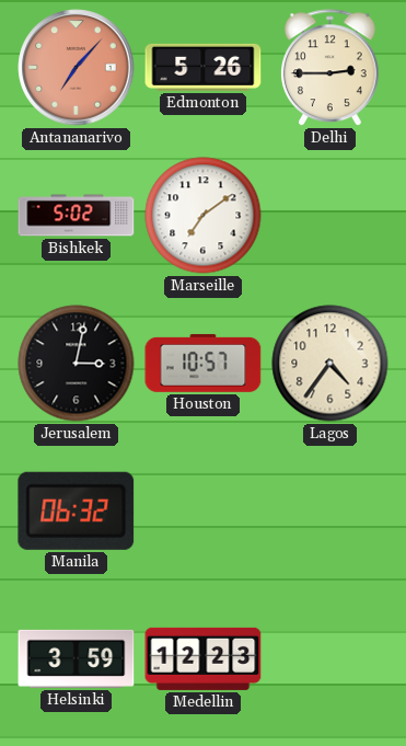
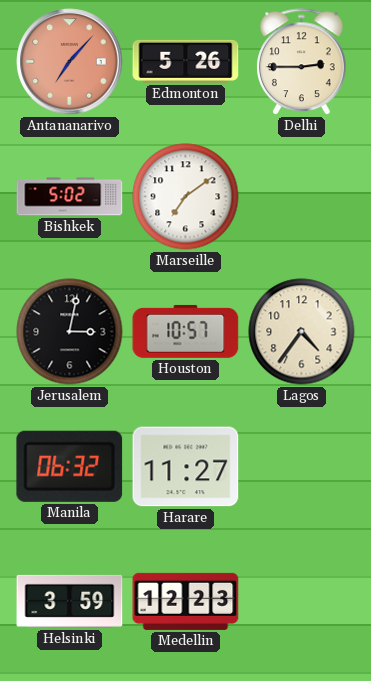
Harare: none -> 11:27
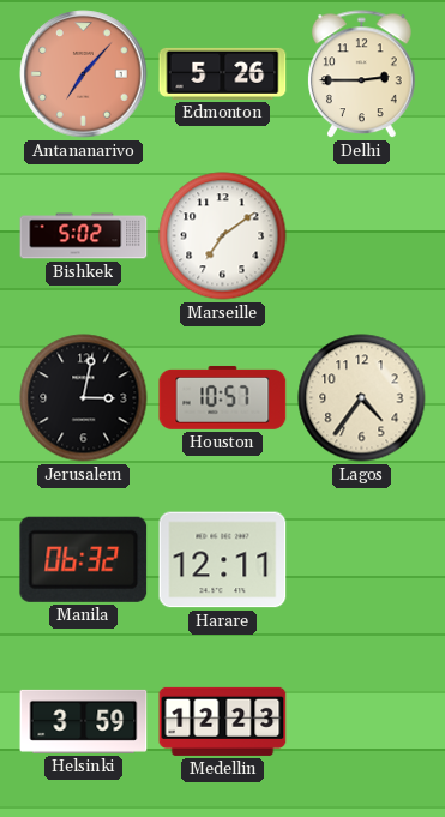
Harare: 11:27 -> 12:11
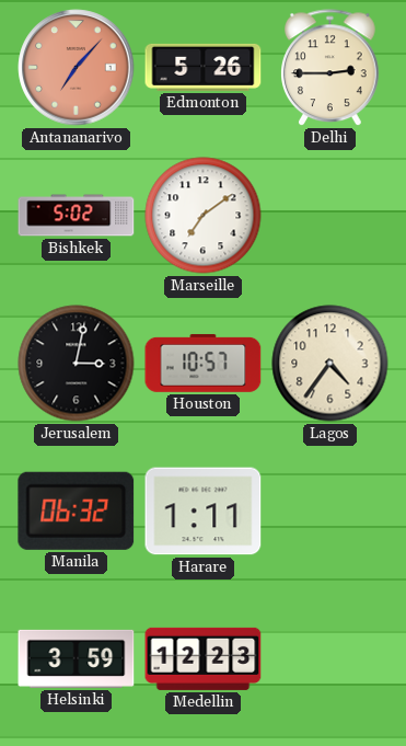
Harare: 12:11 -> 1:11
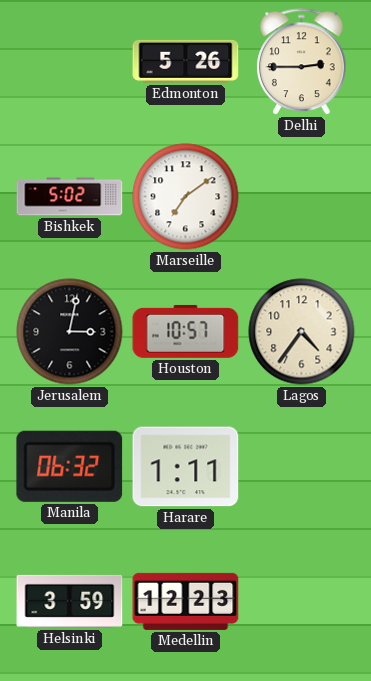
Antananarivo: 7:07 -> none
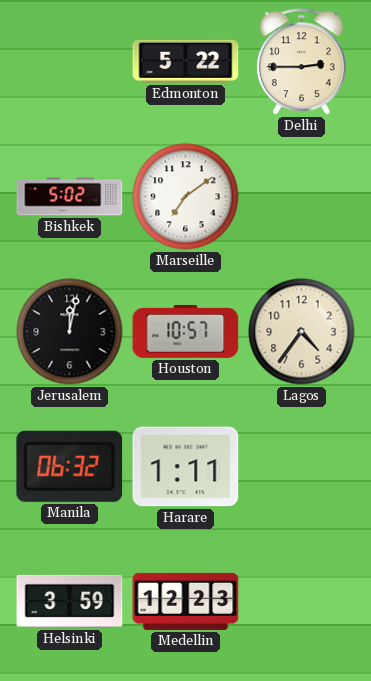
Edmonton: 5:26 -> 5:22
Jerusalem: 3:02 -> 12:02
